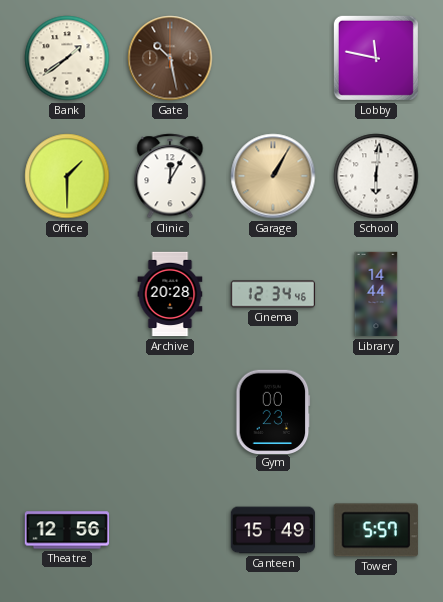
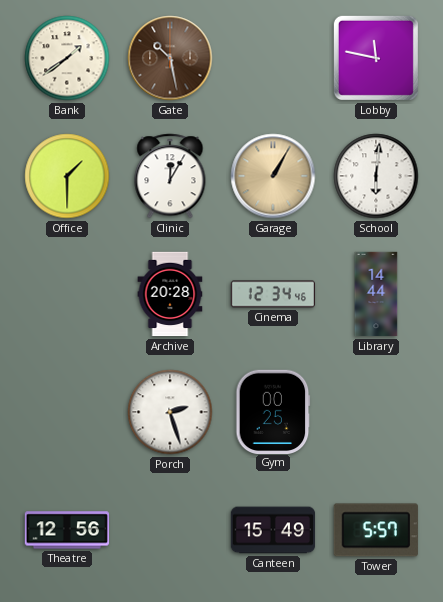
Porch: none -> 2:27
Gym: 00:23 -> 00:25
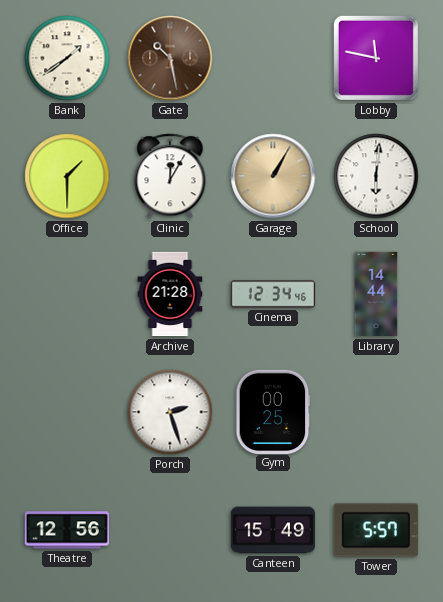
Archive: 20:28 -> 21:28
